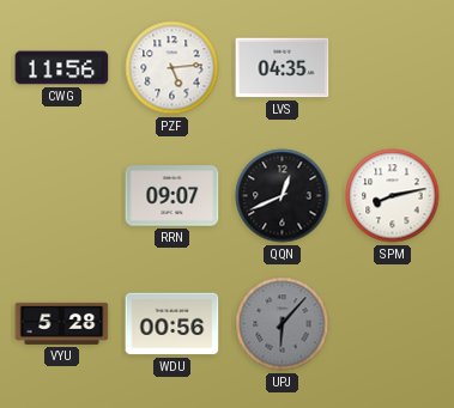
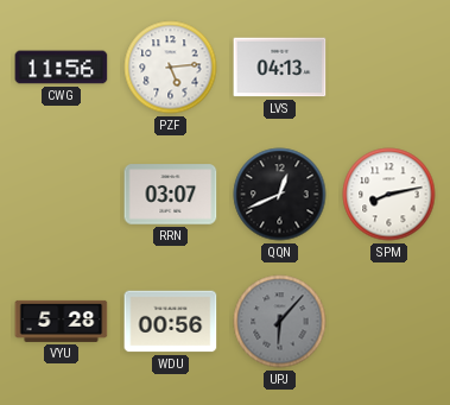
LVS: 04:35 -> 04:13
RRN: 09:07 -> 03:07
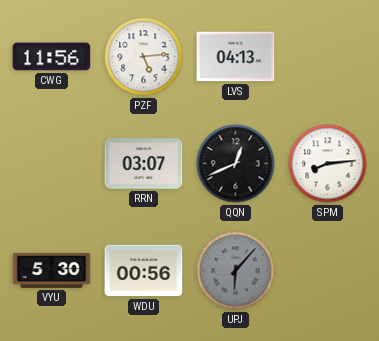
SPM: 8:13 -> 8:14
VYU: 5:28 -> 5:30
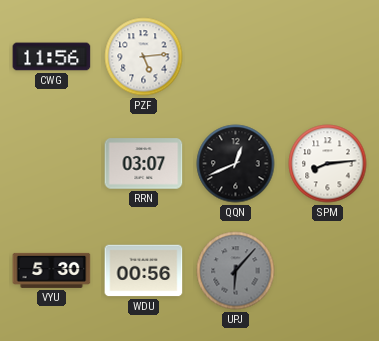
LVS: 04:13 -> none
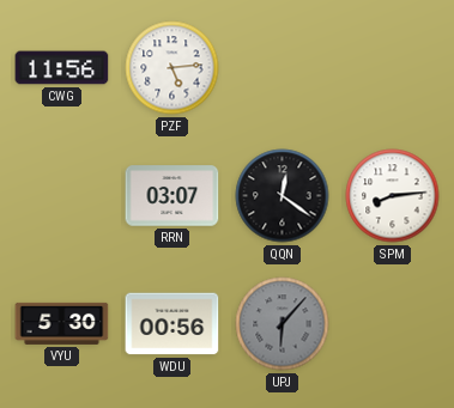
QQN: 12:41 -> 12:21
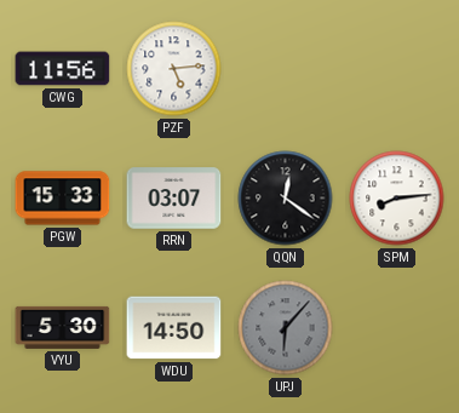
PGW: none -> 15:33
WDU: 00:56 -> 14:50
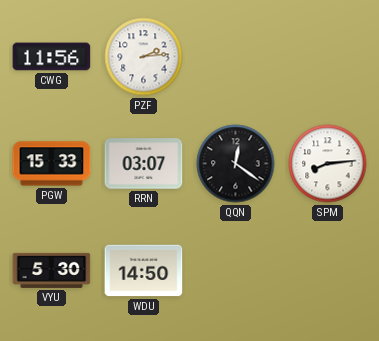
PZF: 5:14 -> 2:14
UPJ: 6:07 -> none
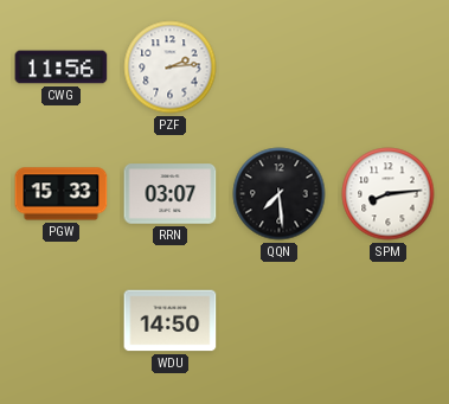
QQN: 12:21 -> 7:29
VYU: 5:30 -> none
